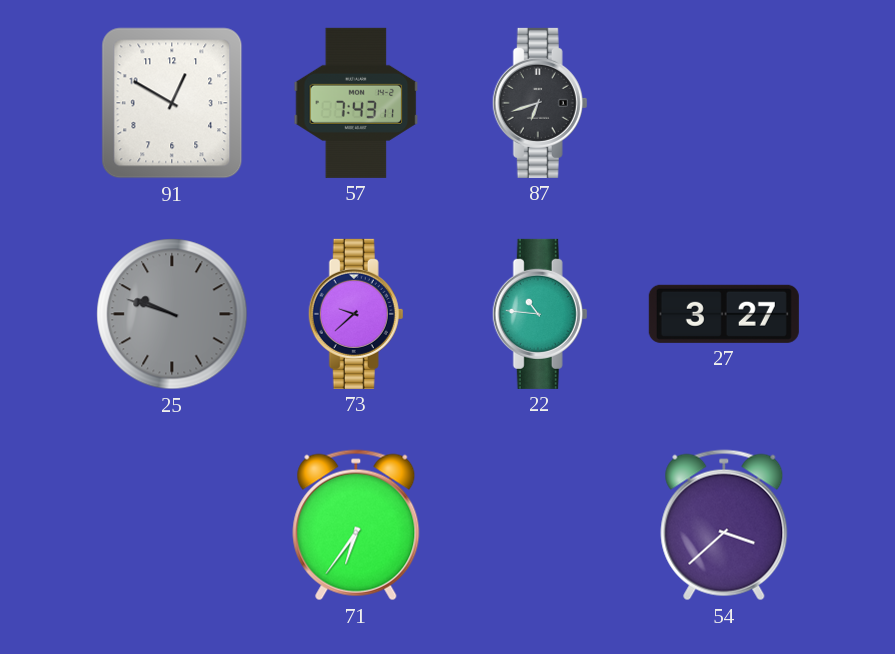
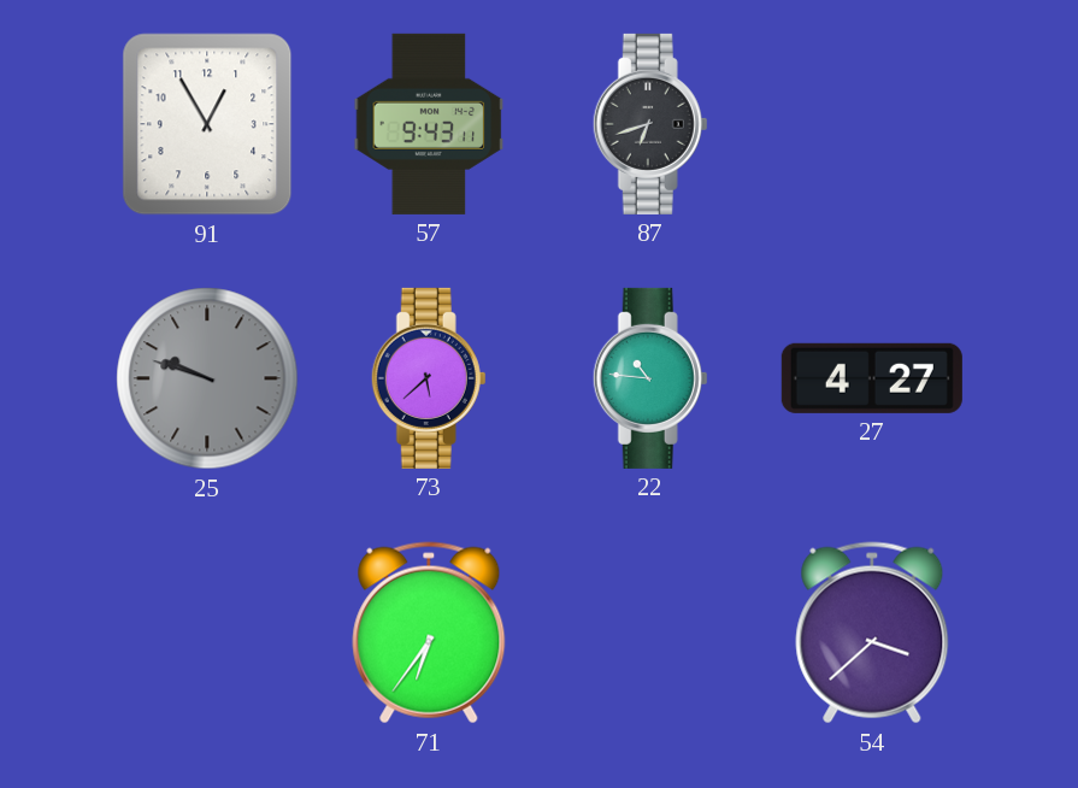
91: 12:50 -> 12:55
57: 7:43 -> 9:43
73: 9:38 -> 5:38
27: 3:27 -> 4:27
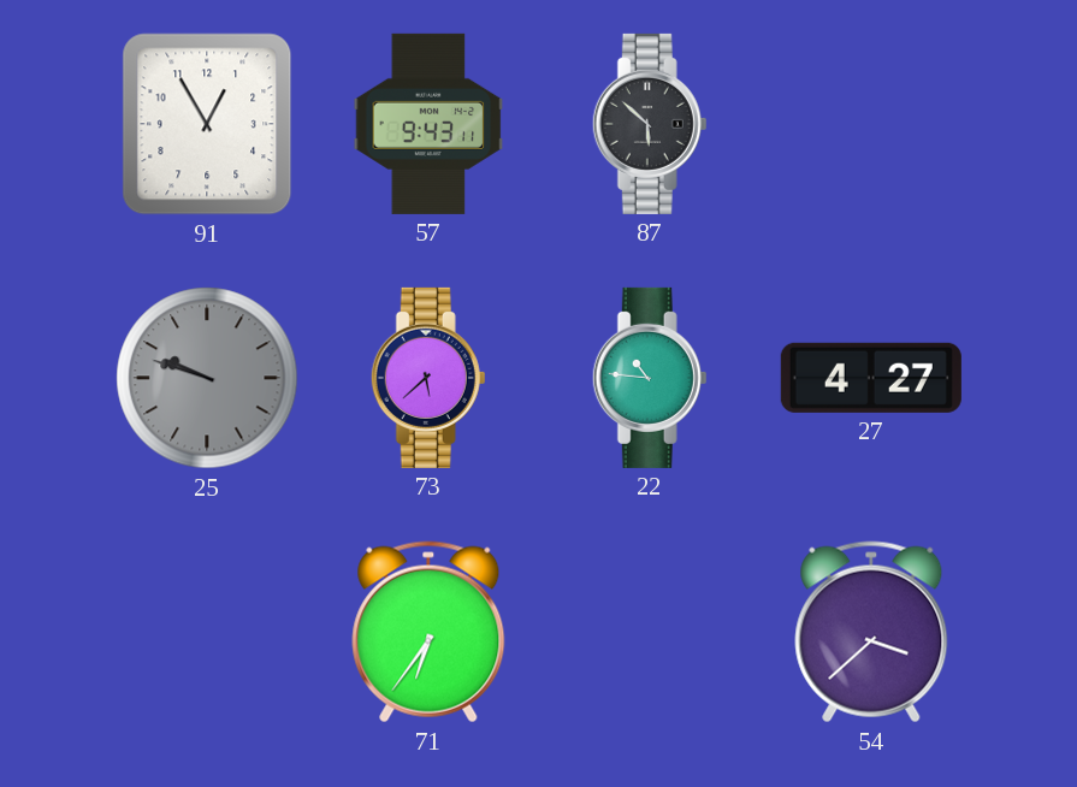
87: 6:42 -> 5:52
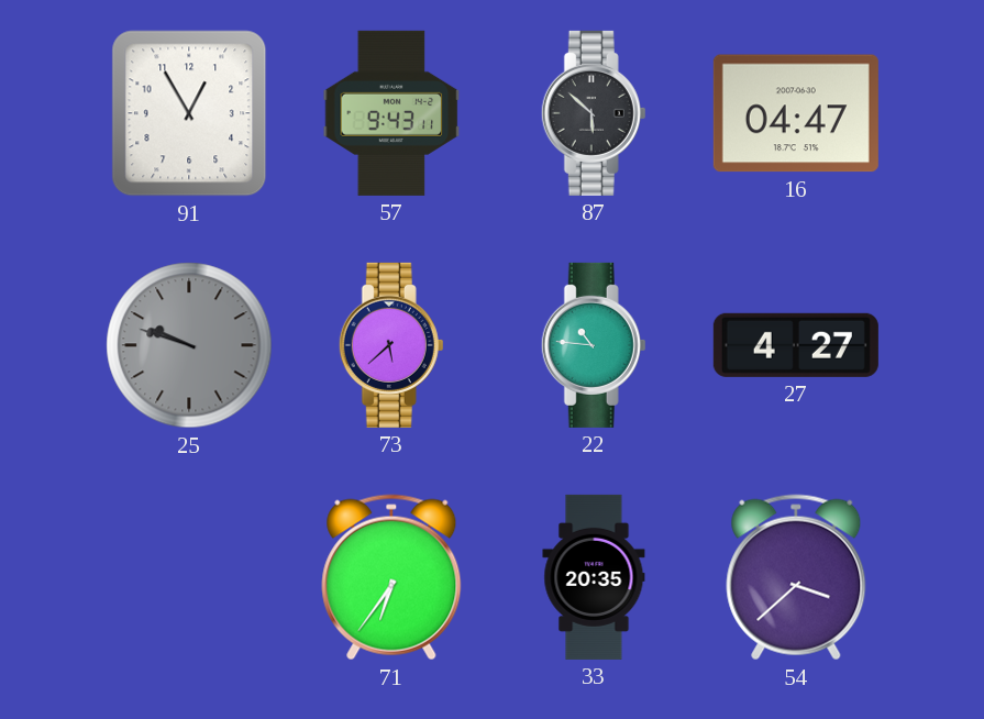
16: none -> 04:47
33: none -> 20:35
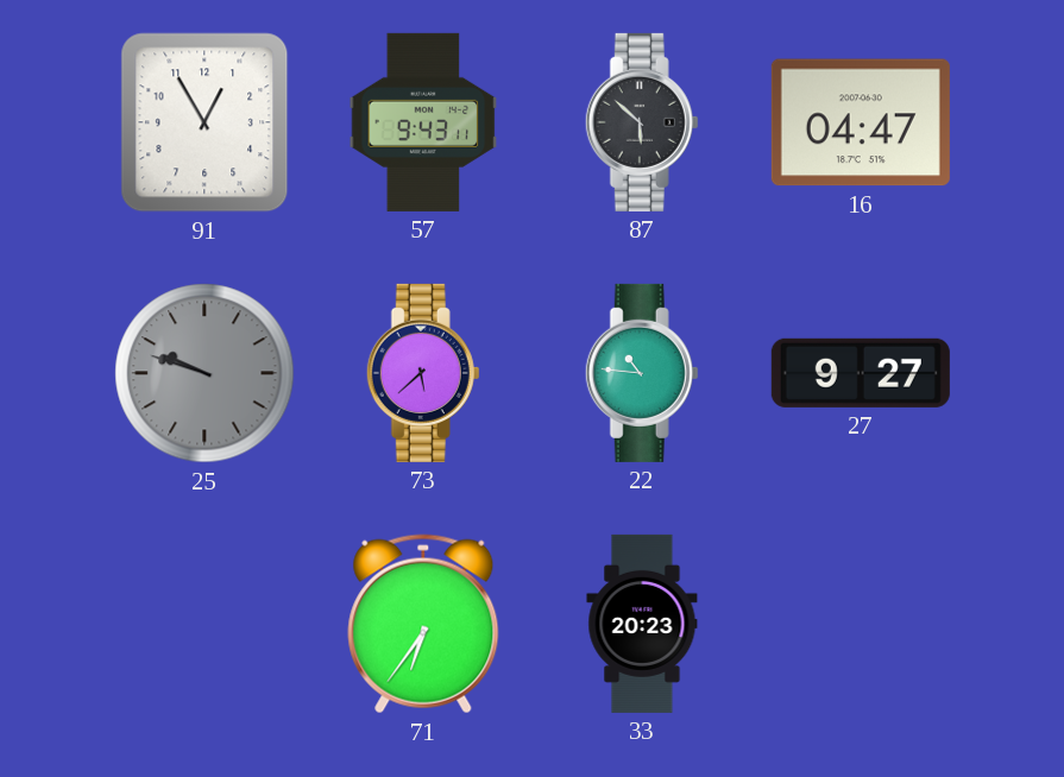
27: 4:27 -> 9:27
33: 20:35 -> 20:23
54: 3:38 -> none
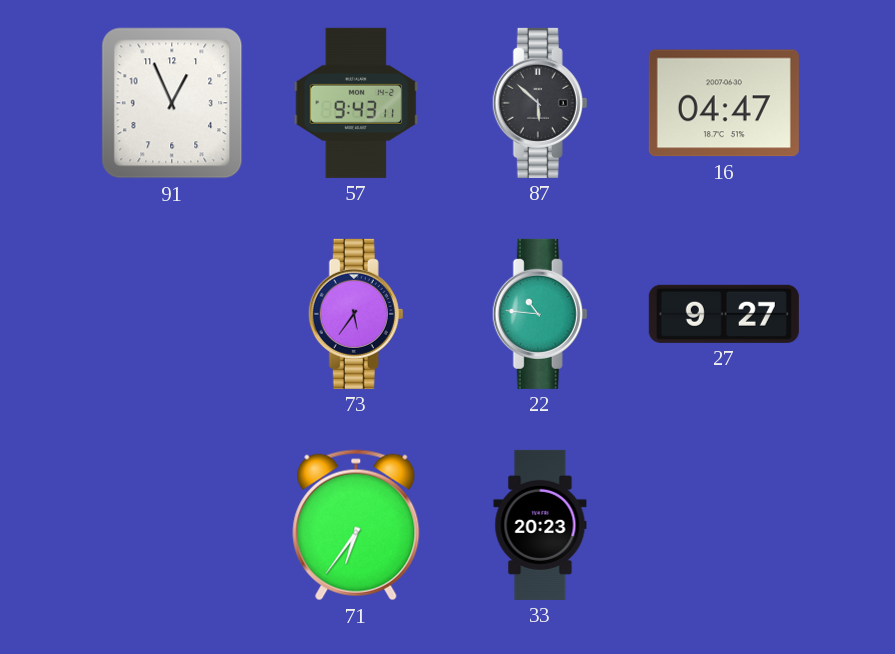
91: 12:55 -> 12:56
25: 9:48 -> none
73: 5:38 -> 5:36
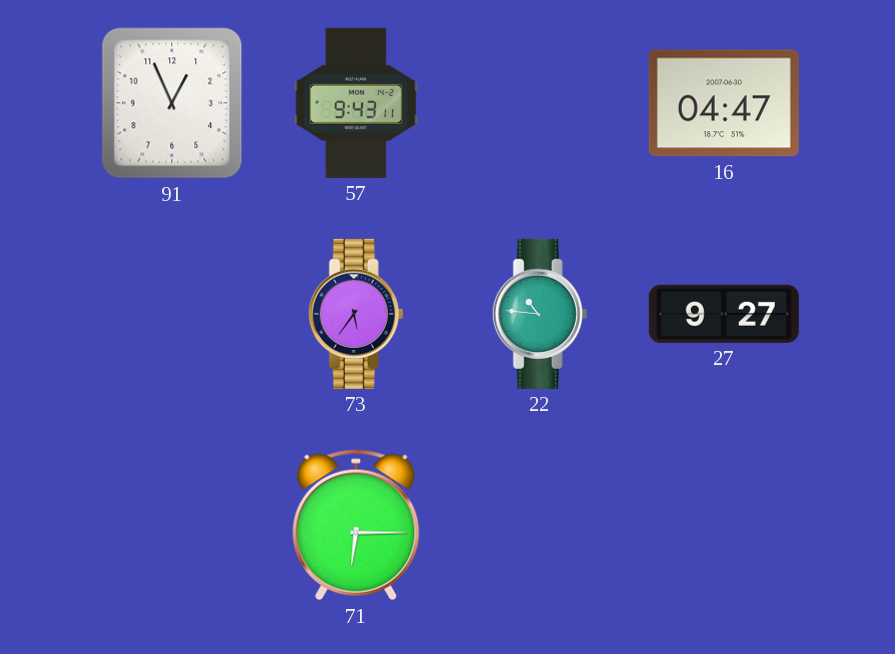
87: 5:52 -> none
71: 6:36 -> 6:15
33: 20:23 -> none
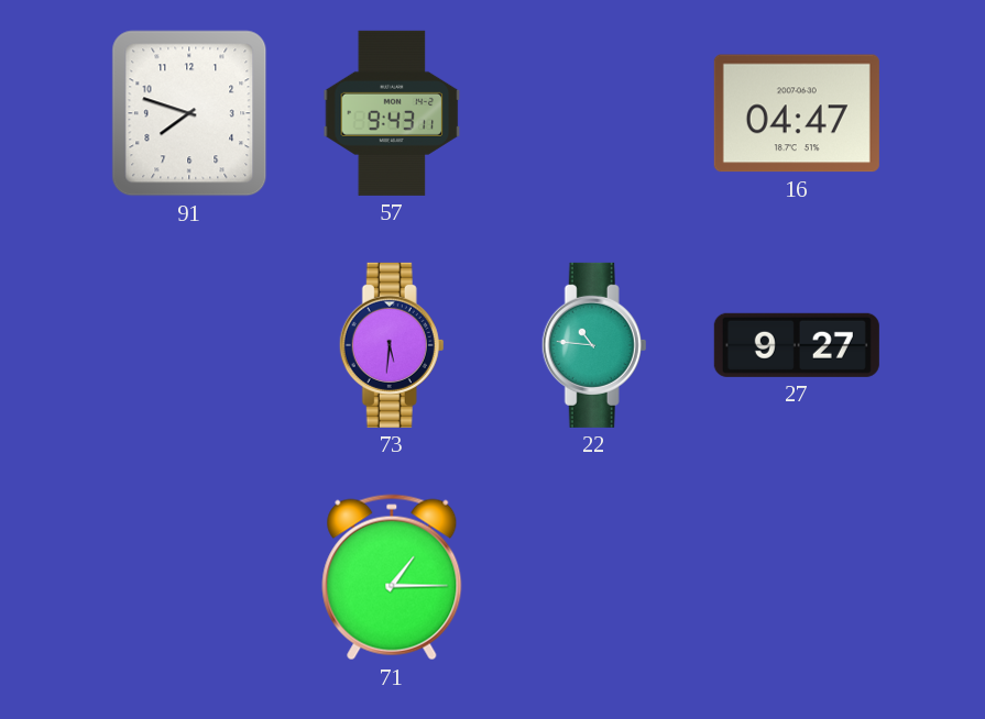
91: 12:56 -> 7:48
73: 5:36 -> 5:31
71: 6:15 -> 1:15
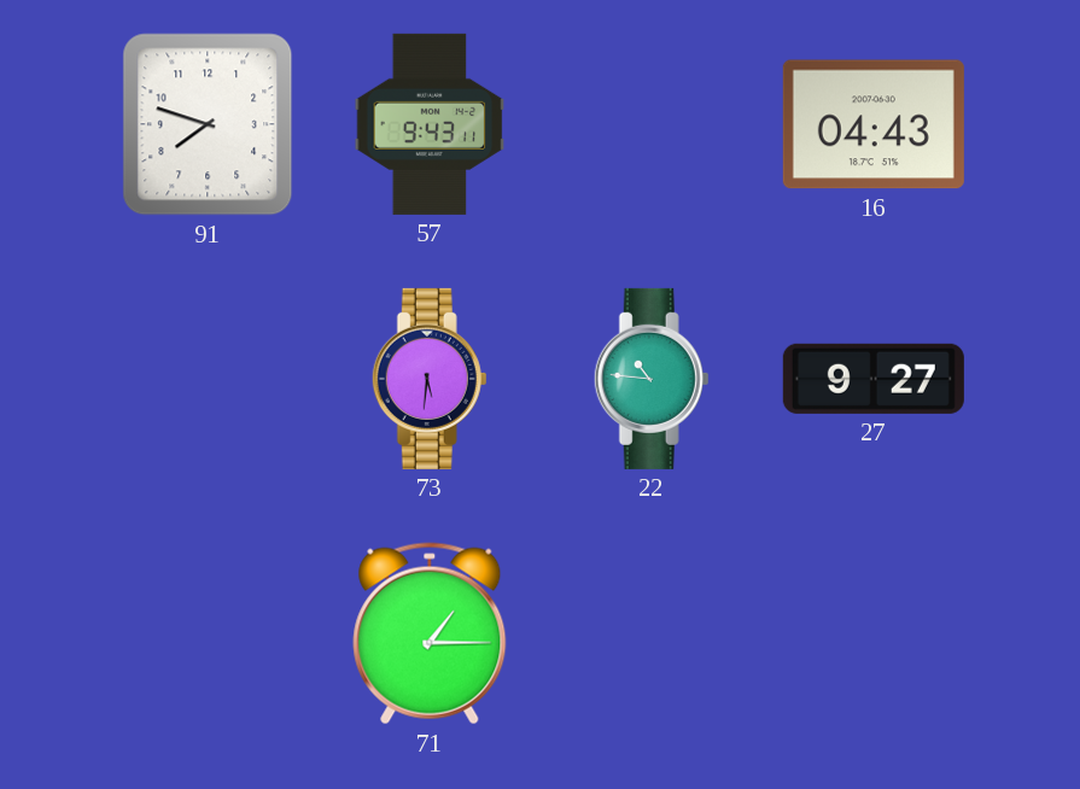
16: 04:47 -> 04:43
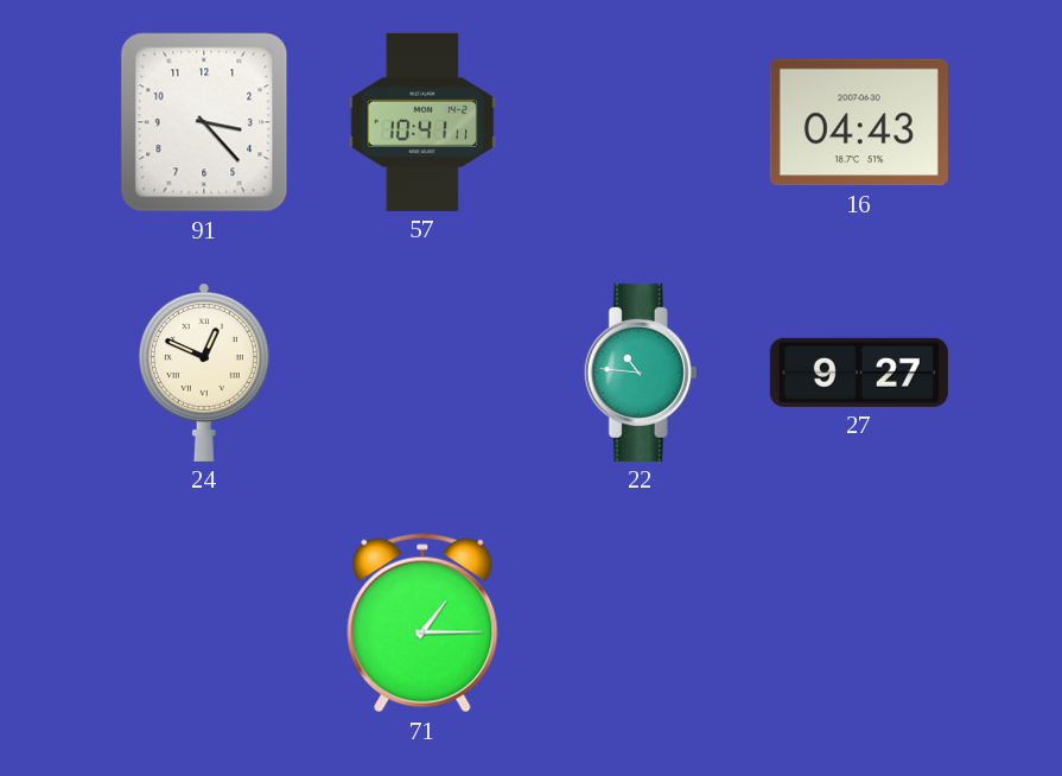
91: 7:48 -> 3:23
57: 9:43 -> 10:41
24: none -> 12:49
73: 5:31 -> none
